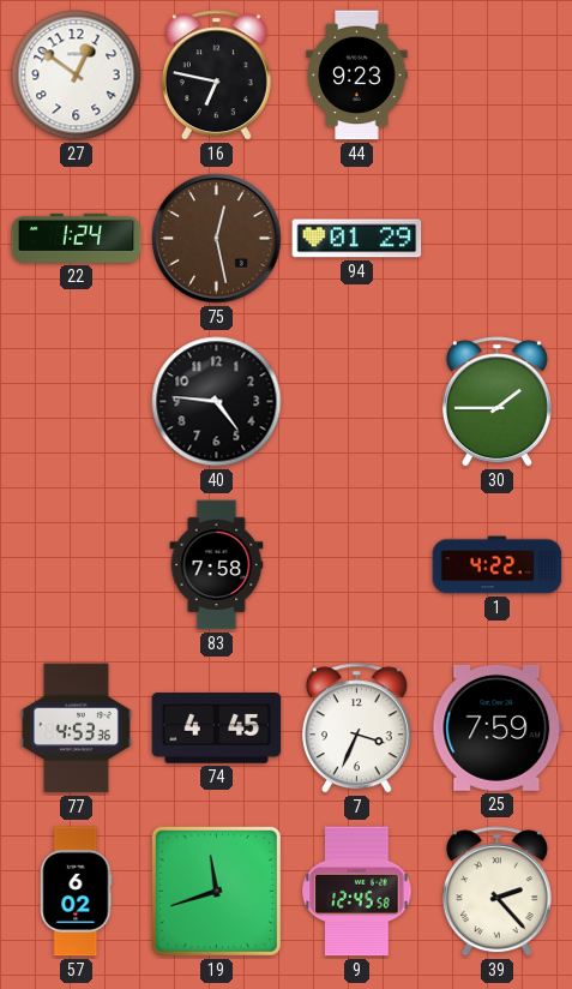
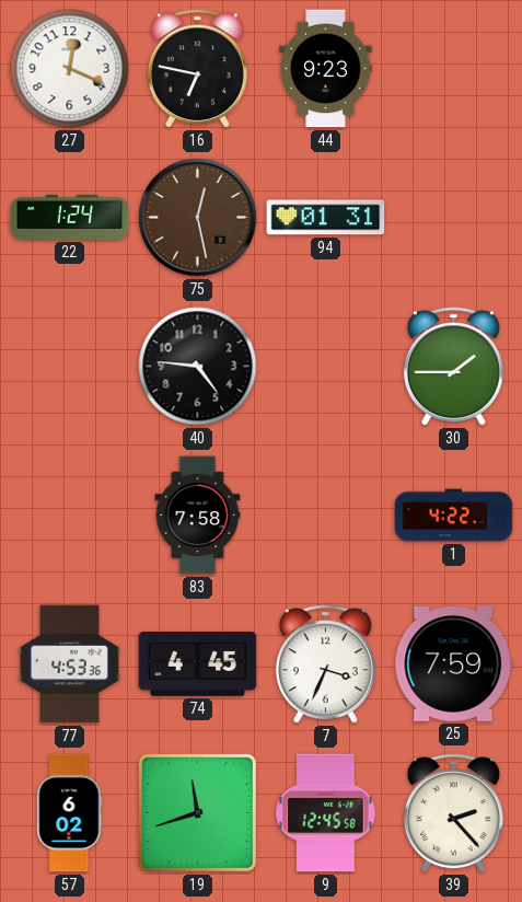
27: 12:51 -> 12:19
94: 01:29 -> 01:31
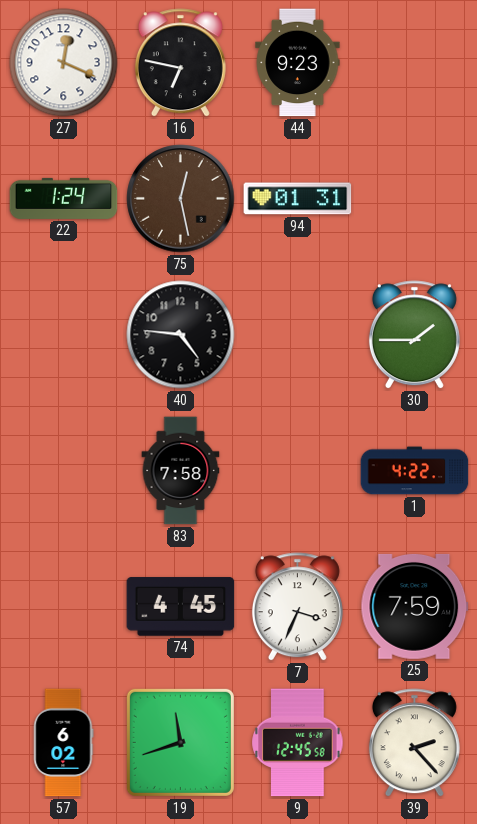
77: 4:53 -> none
